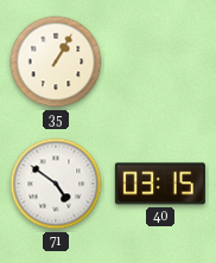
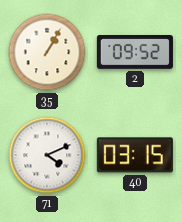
2: none -> 09:52
71: 4:51 -> 4:11
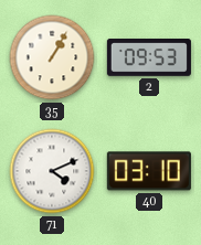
2: 09:52 -> 09:53
40: 03:15 -> 03:10
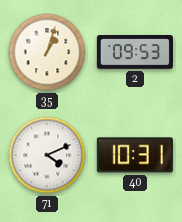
35: 1:05 -> 1:03
40: 03:10 -> 10:31
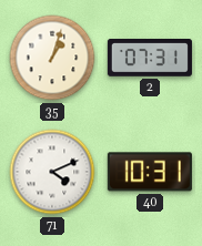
2: 09:53 -> 07:31
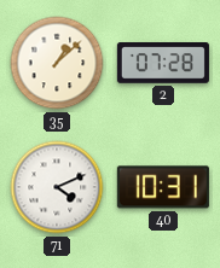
35: 1:03 -> 1:08
2: 07:31 -> 07:28
